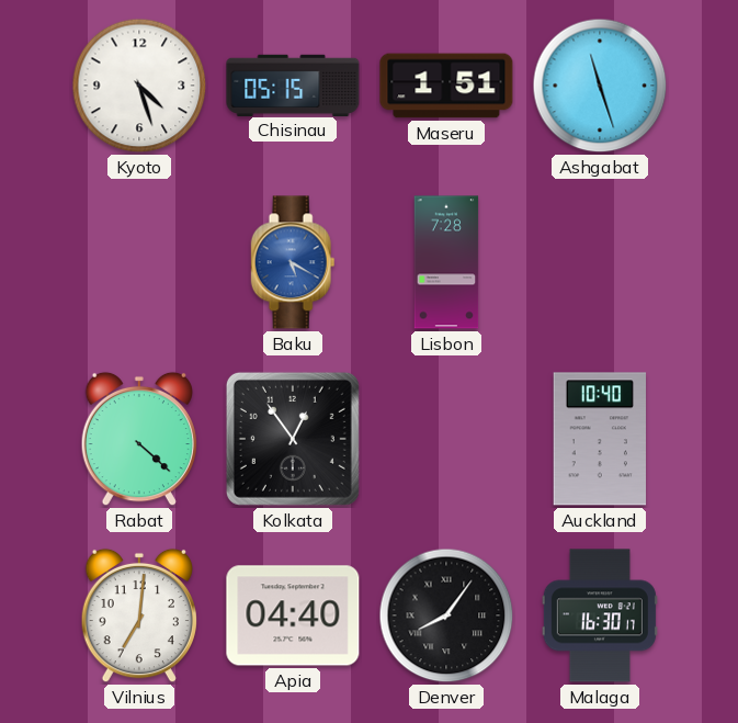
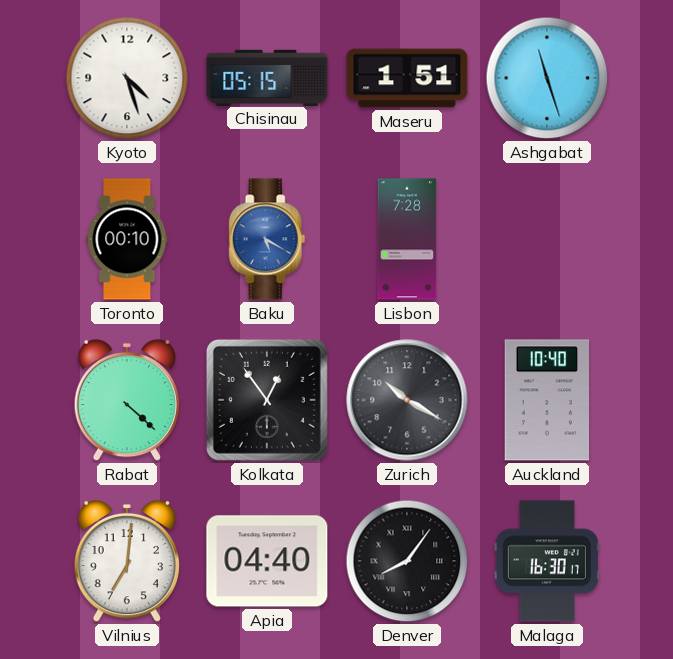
Toronto: none -> 00:10
Zurich: none -> 10:20
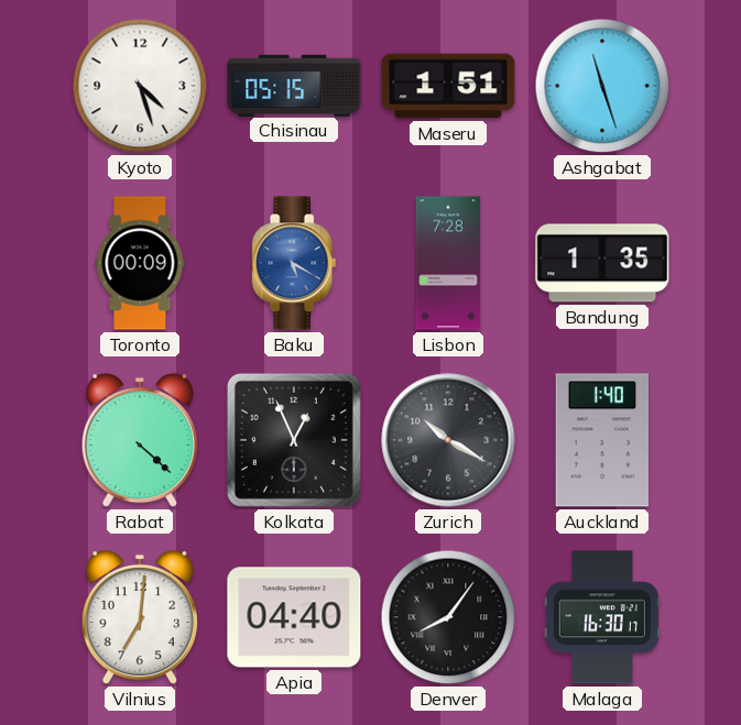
Toronto: 00:10 -> 00:09
Bandung: none -> 1:35
Kolkata: 12:54 -> 12:56
Auckland: 10:40 -> 1:40
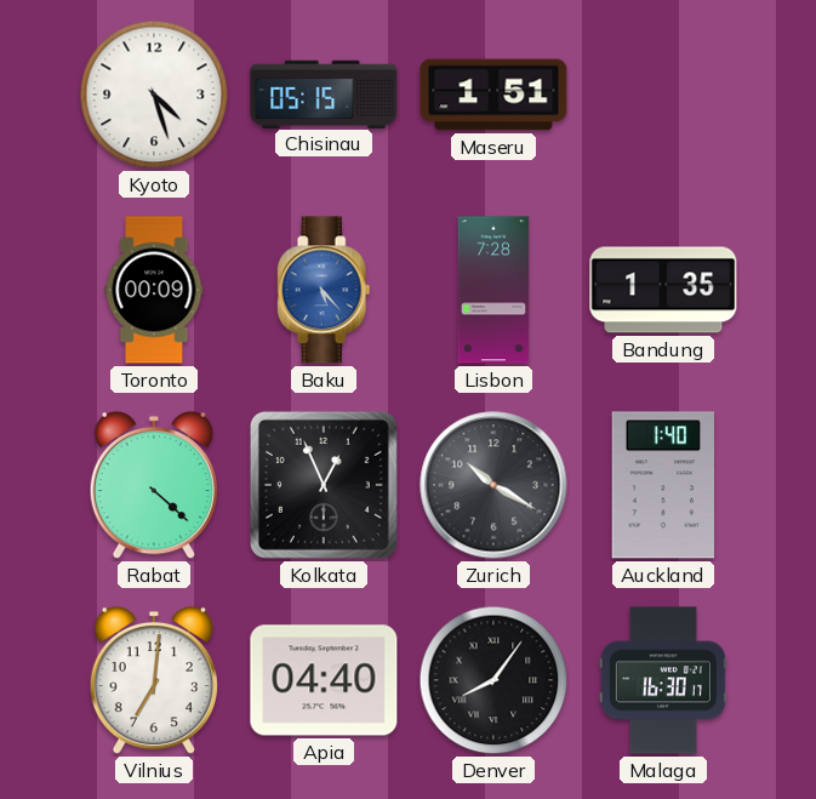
Ashgabat: 11:27 -> none
Baku: 5:20 -> 5:23
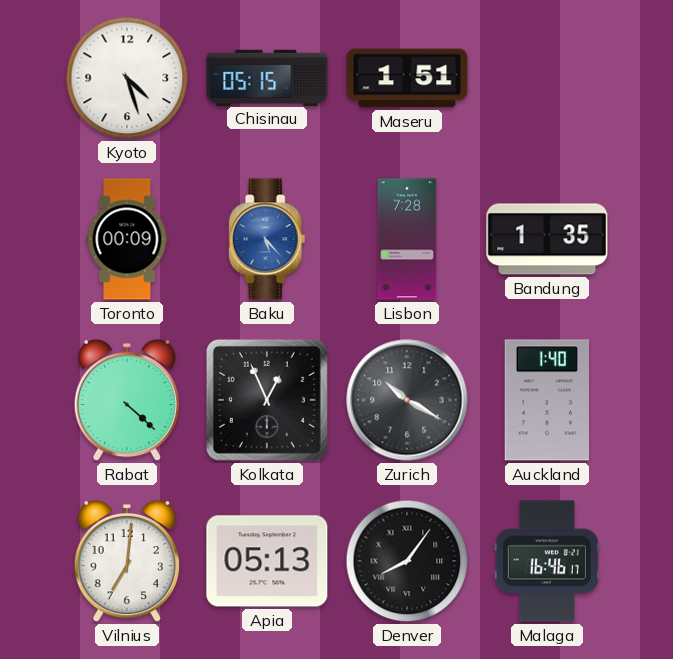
Apia: 04:40 -> 05:13
Malaga: 16:30 -> 16:46
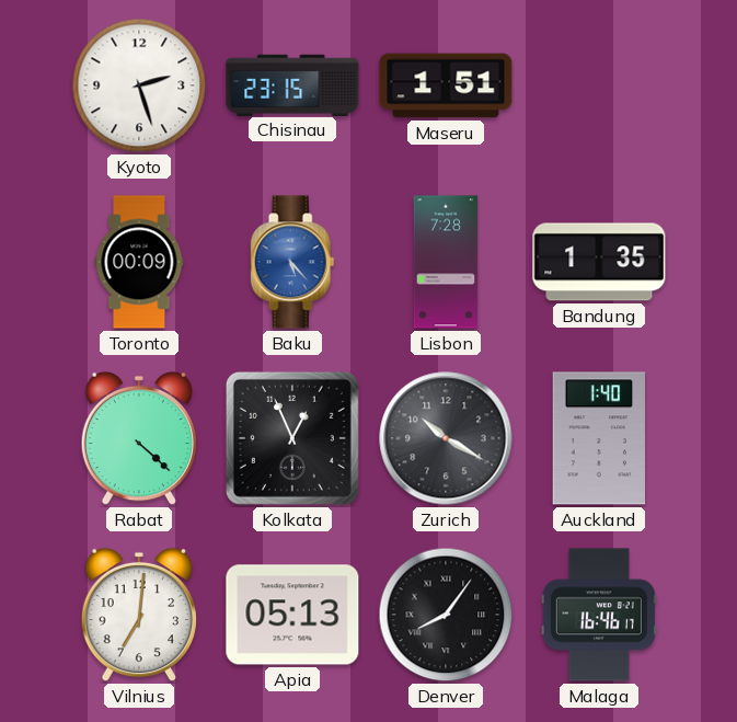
Kyoto: 4:27 -> 2:27
Chisinau: 05:15 -> 23:15
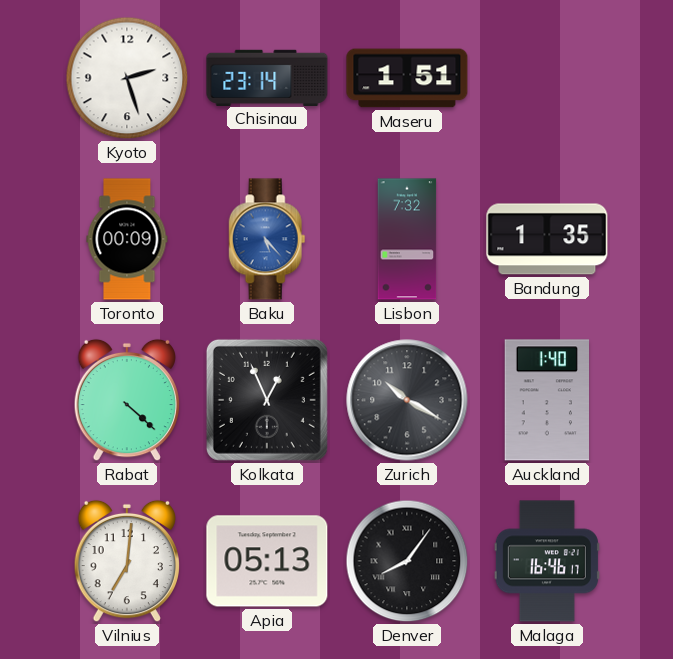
Chisinau: 23:15 -> 23:14
Lisbon: 7:28 -> 7:32
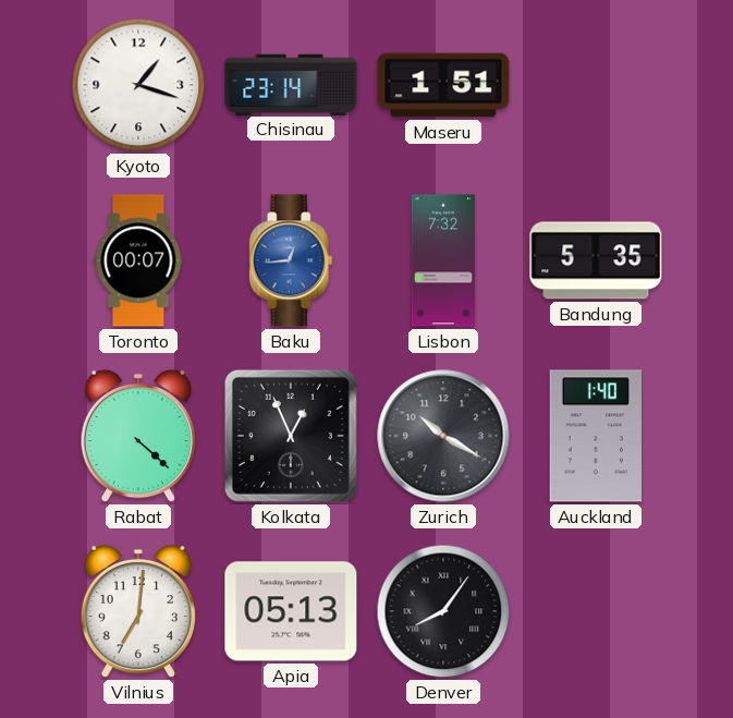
Kyoto: 2:27 -> 1:18
Toronto: 00:09 -> 00:07
Baku: 5:23 -> 12:44
Bandung: 1:35 -> 5:35
Malaga: 16:46 -> none
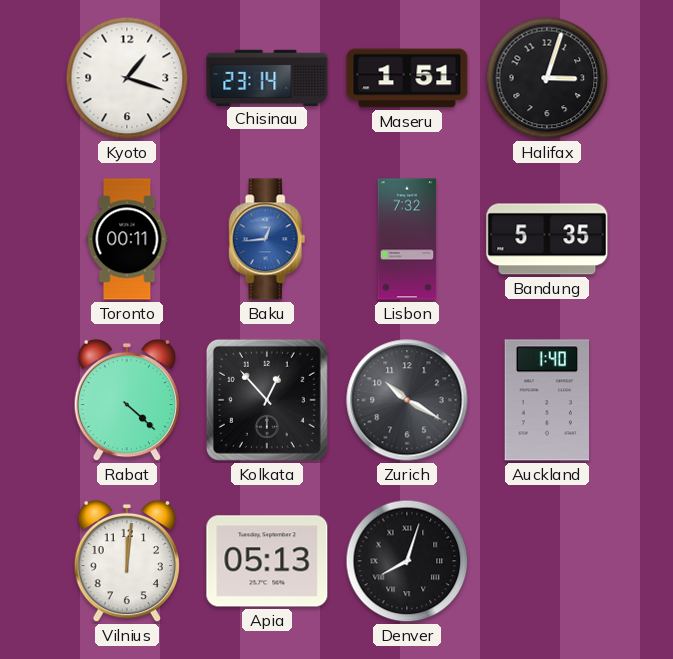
Halifax: none -> 3:03
Toronto: 00:07 -> 00:11
Kolkata: 12:56 -> 12:53
Vilnius: 7:01 -> 12:01
Denver: 8:06 -> 8:03
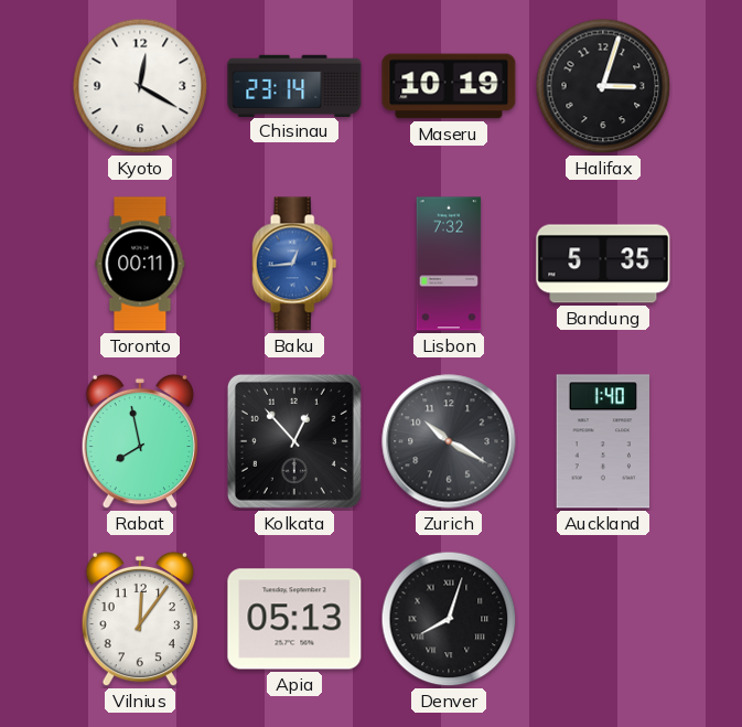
Kyoto: 1:18 -> 12:20
Maseru: 1:51 -> 10:19
Rabat: 4:22 -> 7:58
Vilnius: 12:01 -> 12:06
